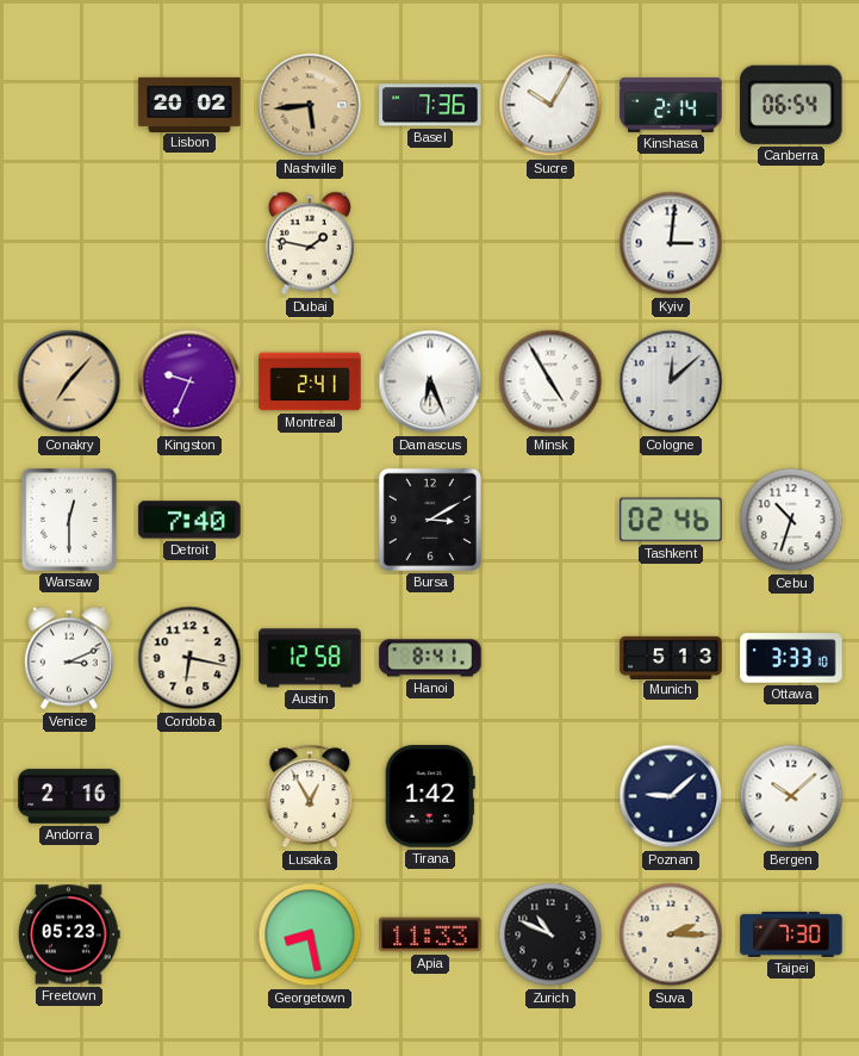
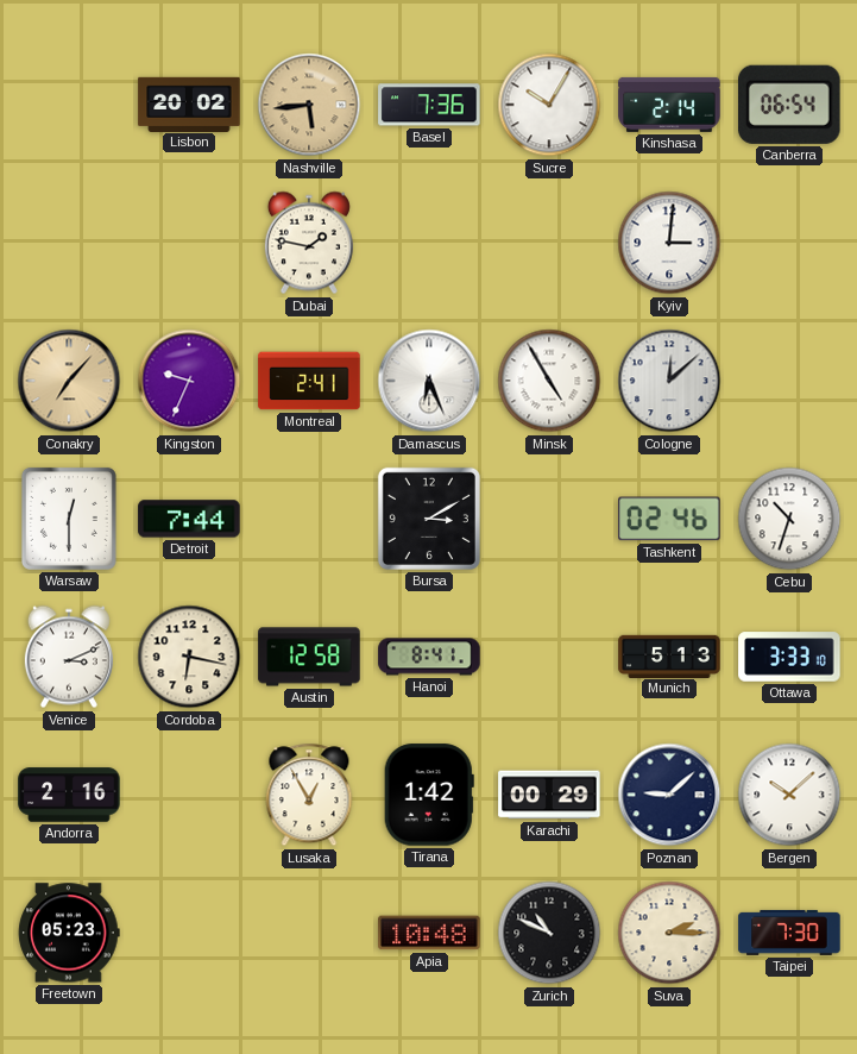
Detroit: 7:40 -> 7:44
Karachi: none -> 00:29
Georgetown: 8:28 -> none
Apia: 11:33 -> 10:48
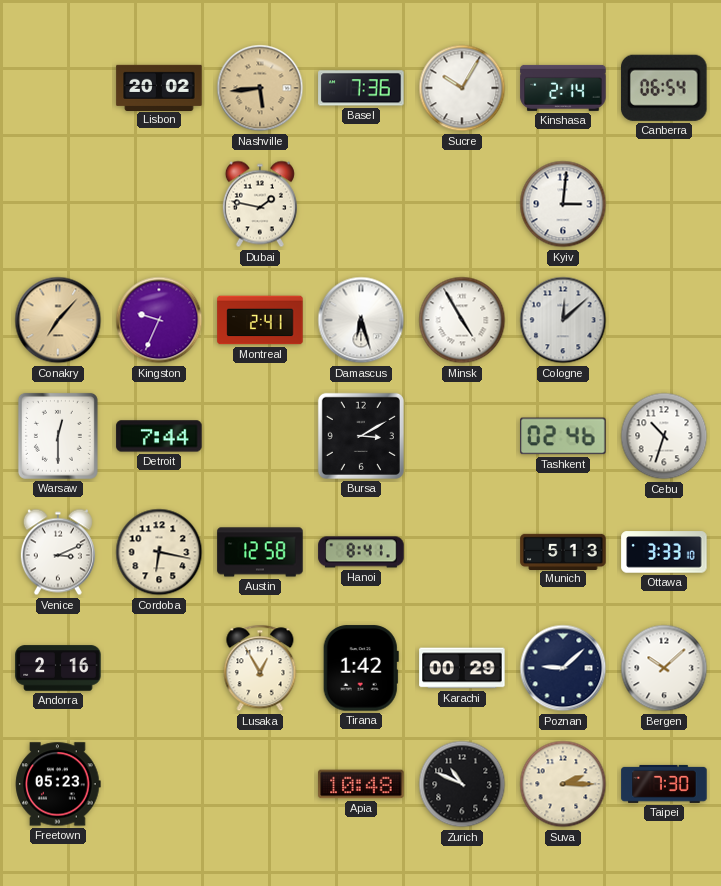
Damascus: 6:26 -> 6:27
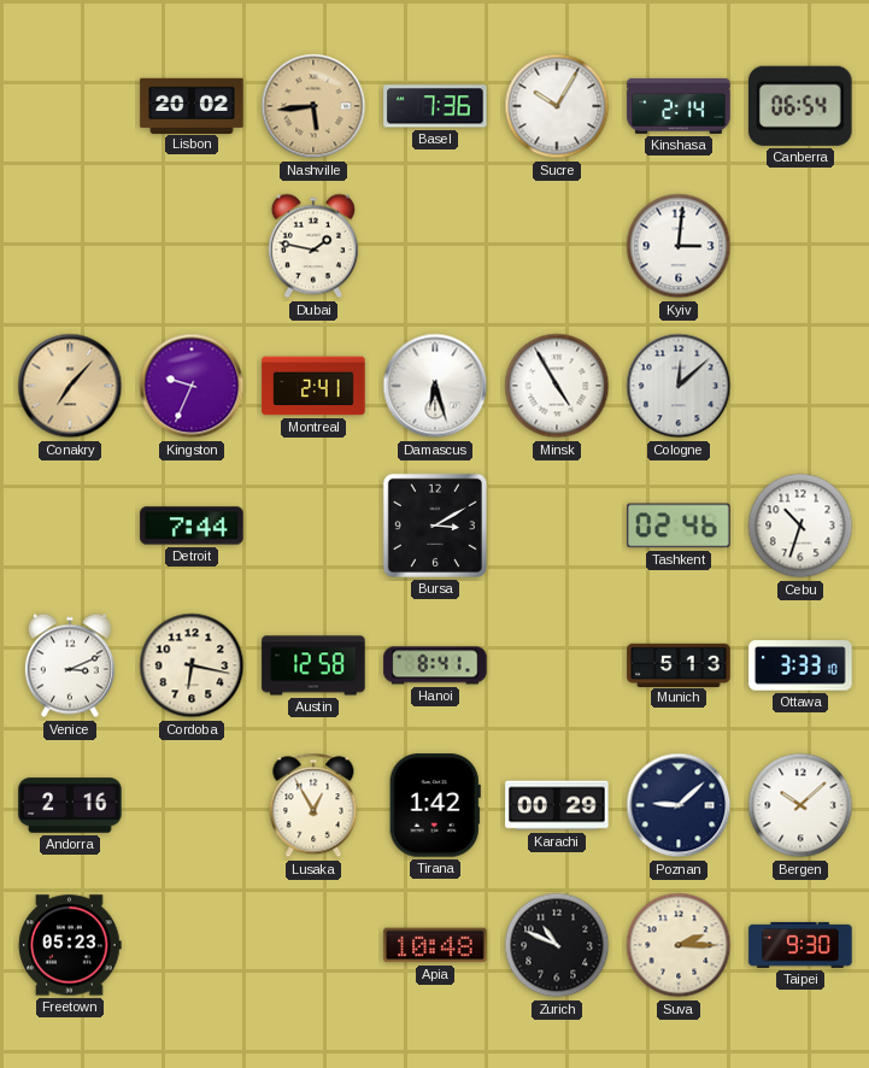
Warsaw: 12:30 -> none
Taipei: 7:30 -> 9:30
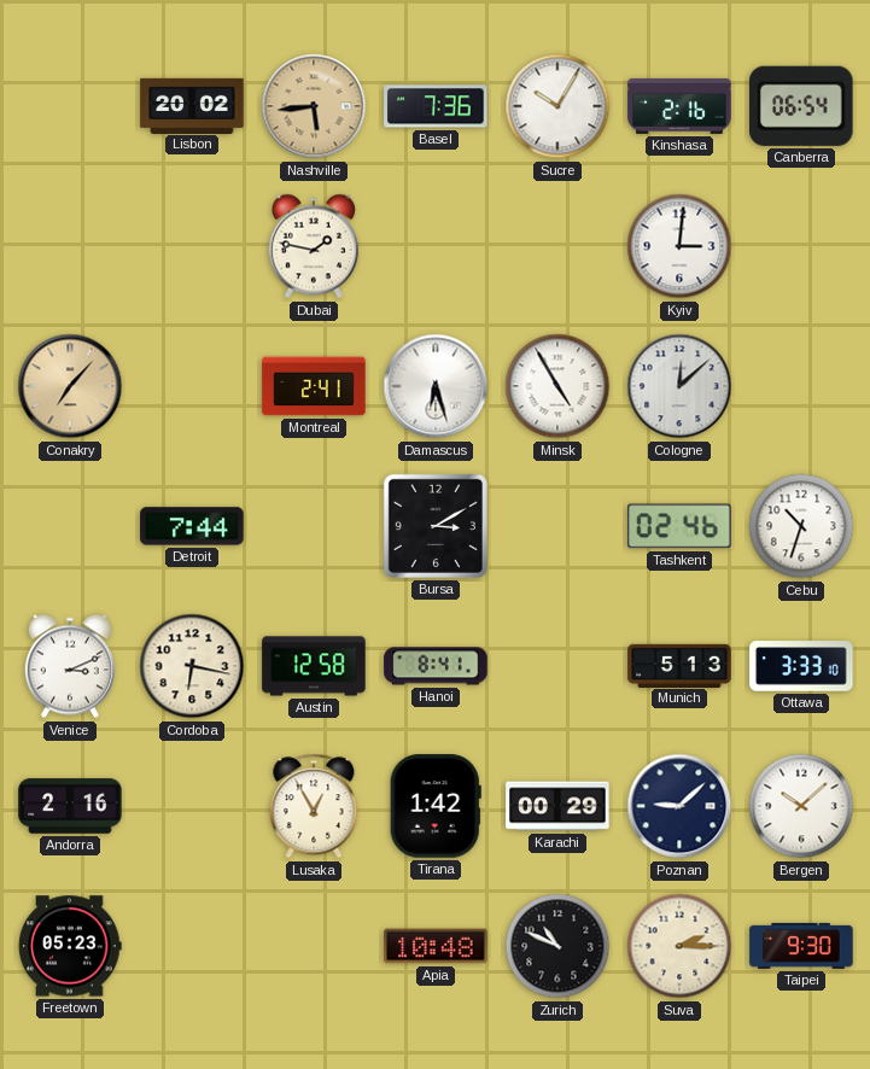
Kinshasa: 2:14 -> 2:16
Kingston: 9:34 -> none
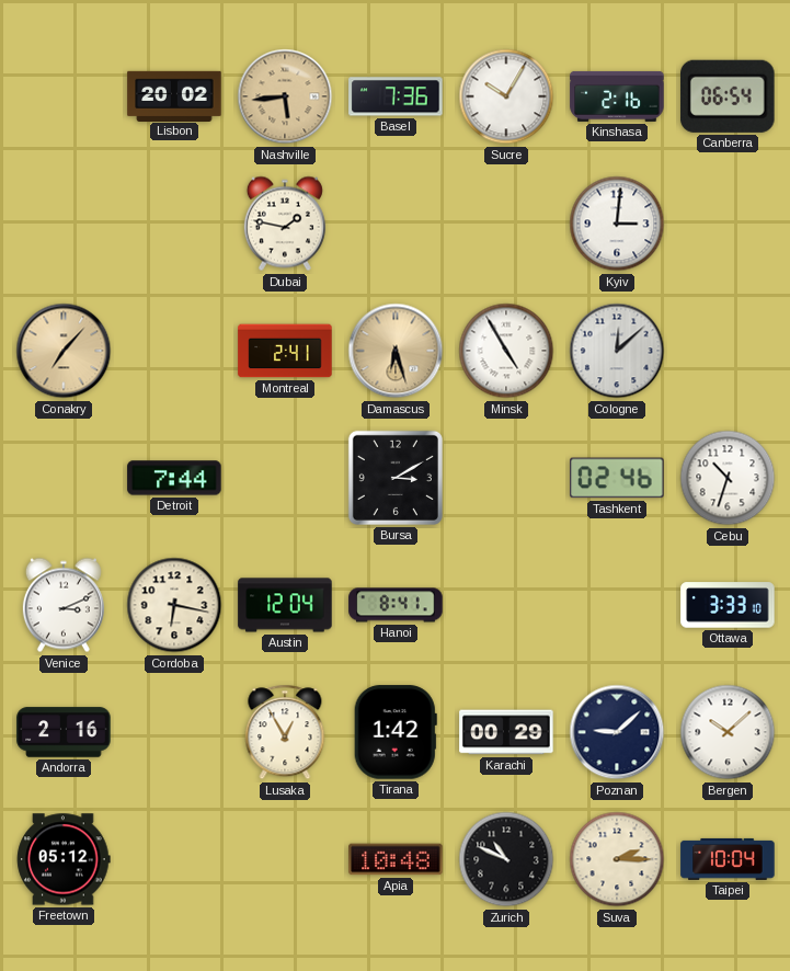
Damascus dial: white -> champagne
Austin: 12:58 -> 12:04
Munich: 5:13 -> none
Freetown: 05:23 -> 05:12
Taipei: 9:30 -> 10:04
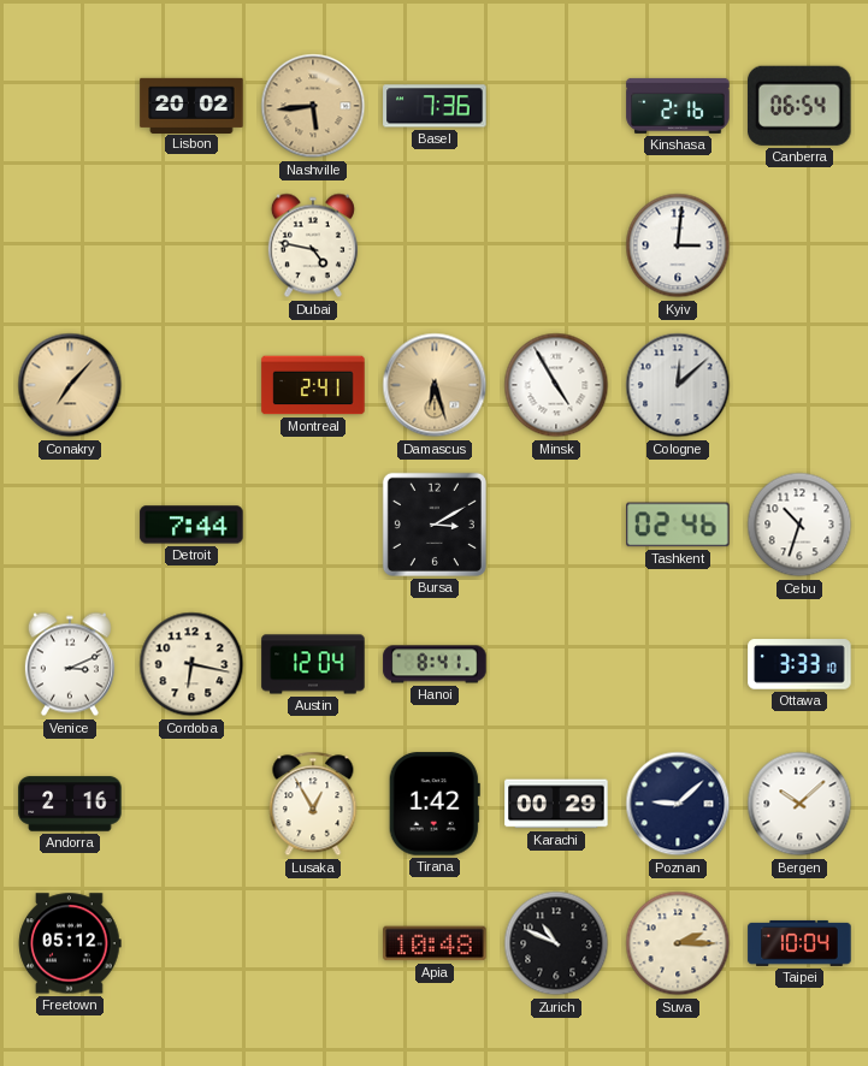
Sucre: 10:05 -> none
Dubai: 1:47 -> 4:47
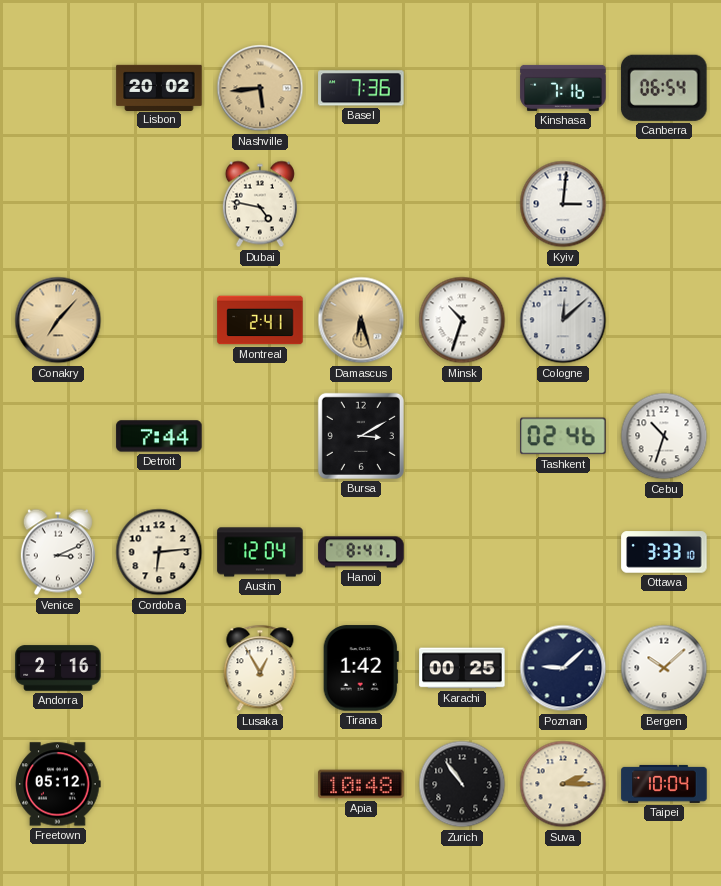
Kinshasa: 2:16 -> 7:16
Minsk: 4:55 -> 10:33
Cordoba: 6:17 -> 6:14
Karachi: 00:29 -> 00:25
Zurich: 10:49 -> 10:54
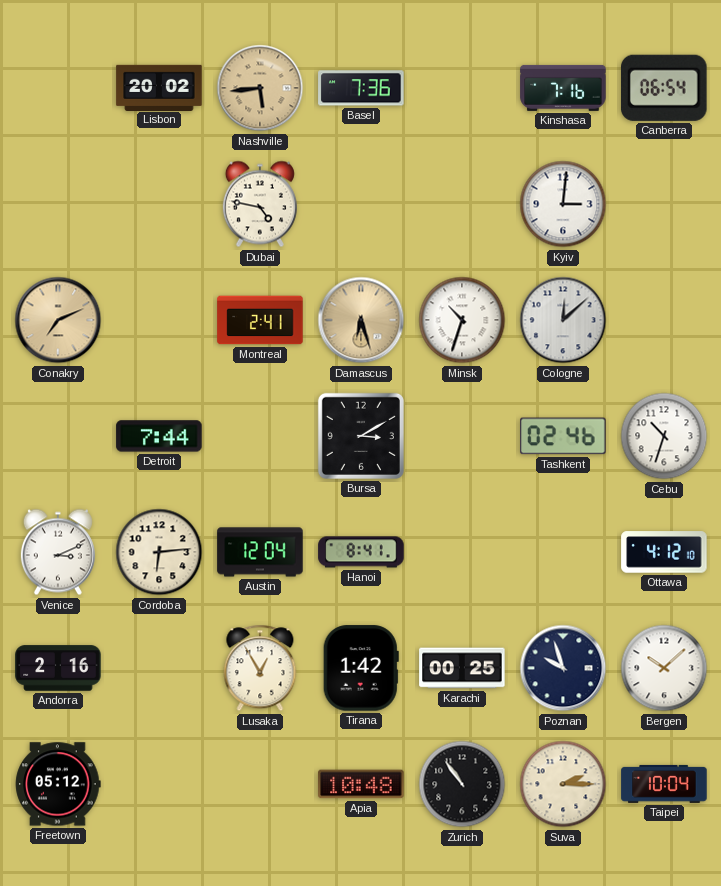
Conakry: 7:07 -> 7:11
Ottawa: 3:33 -> 4:12
Poznan: 9:08 -> 9:57
